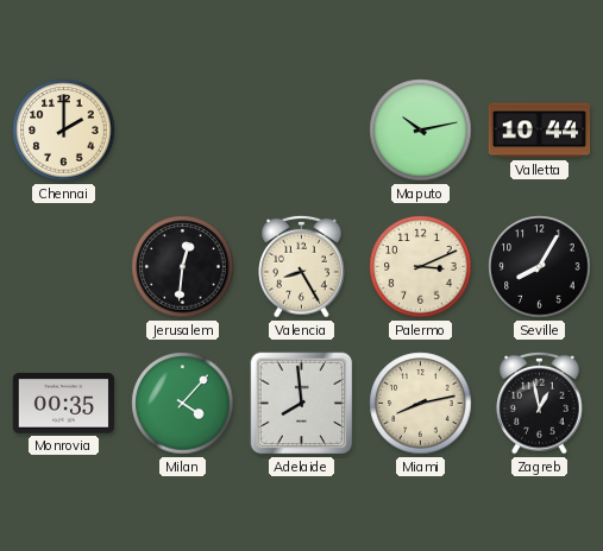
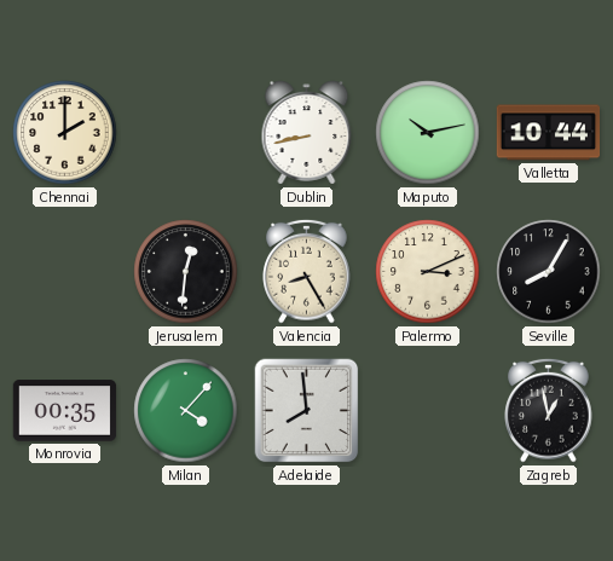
Dublin: none -> 8:43
Miami: 8:13 -> none
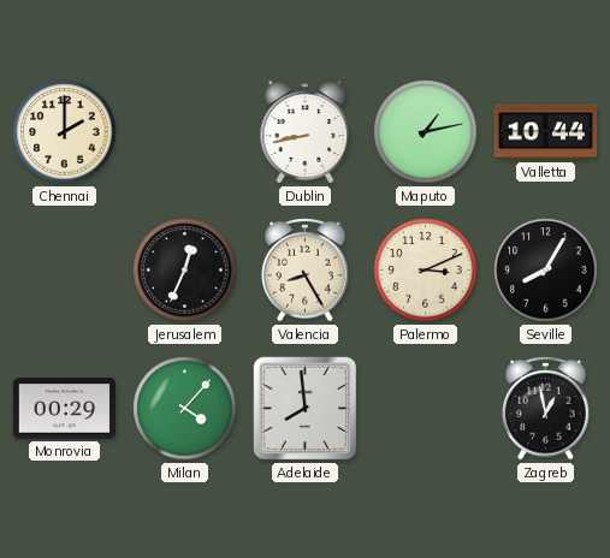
Maputo: 10:13 -> 1:13
Jerusalem: 12:31 -> 12:34
Monrovia: 00:35 -> 00:29
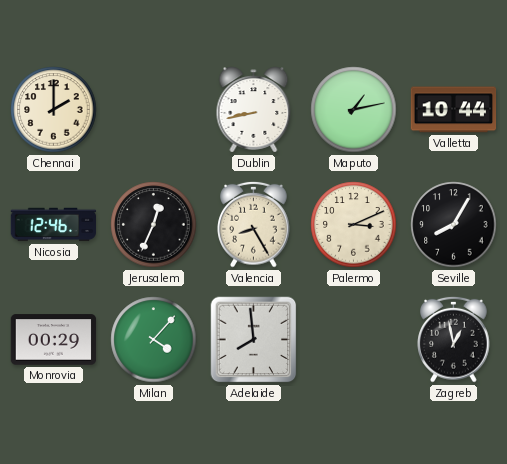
Nicosia: none -> 12:46
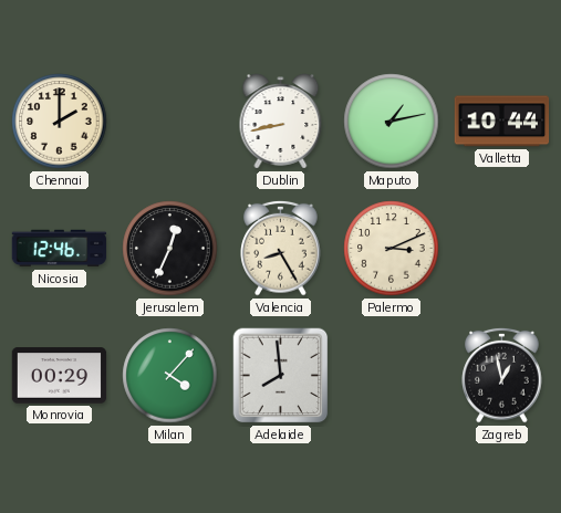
Seville: 8:05 -> none
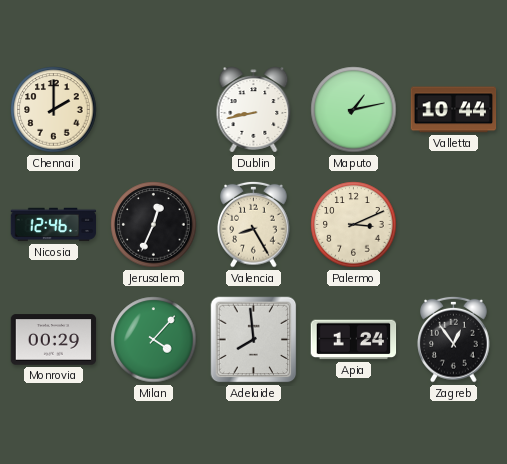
Apia: none -> 1:24
Zagreb: 12:58 -> 12:54
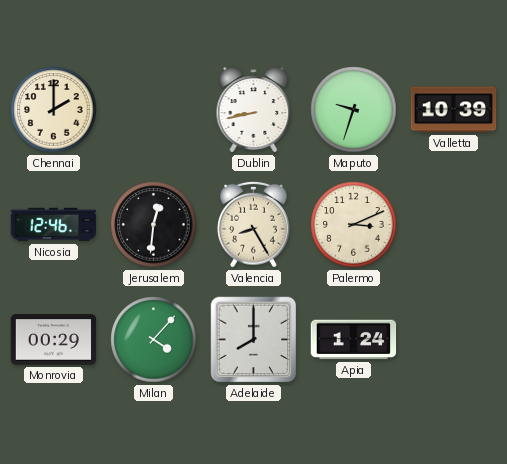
Maputo: 1:13 -> 9:33
Valletta: 10:44 -> 10:39
Jerusalem: 12:34 -> 12:31
Adelaide: 7:59 -> 8:00
Zagreb: 12:54 -> none
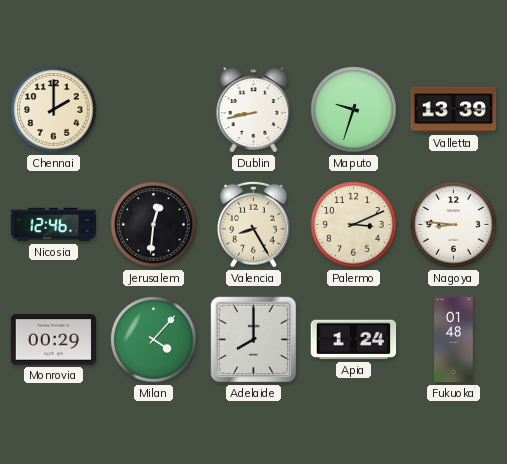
Valletta: 10:39 -> 13:39
Nagoya: none -> 8:46
Fukuoka: none -> 01:48
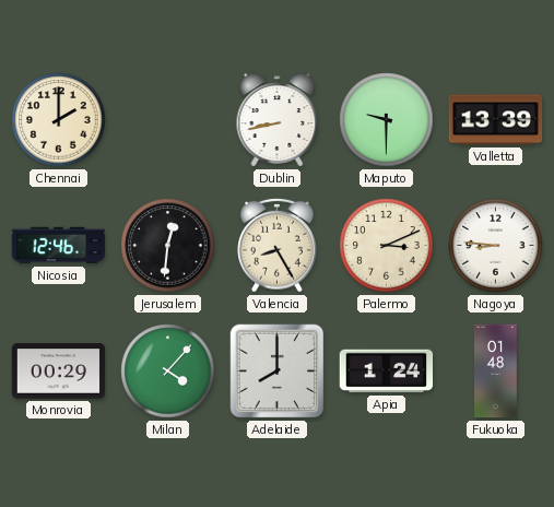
Maputo: 9:33 -> 9:30
